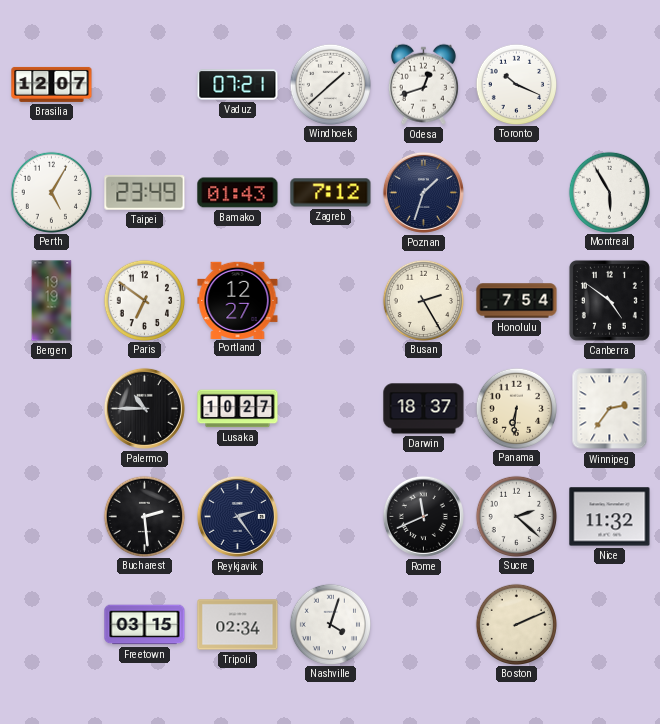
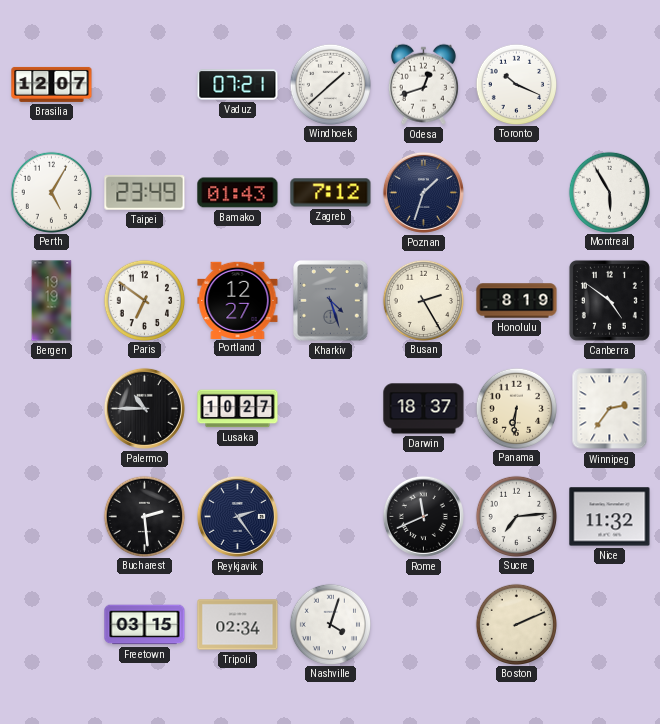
Kharkiv: none -> 4:27
Honolulu: 7:54 -> 8:19
Sucre: 2:22 -> 7:14
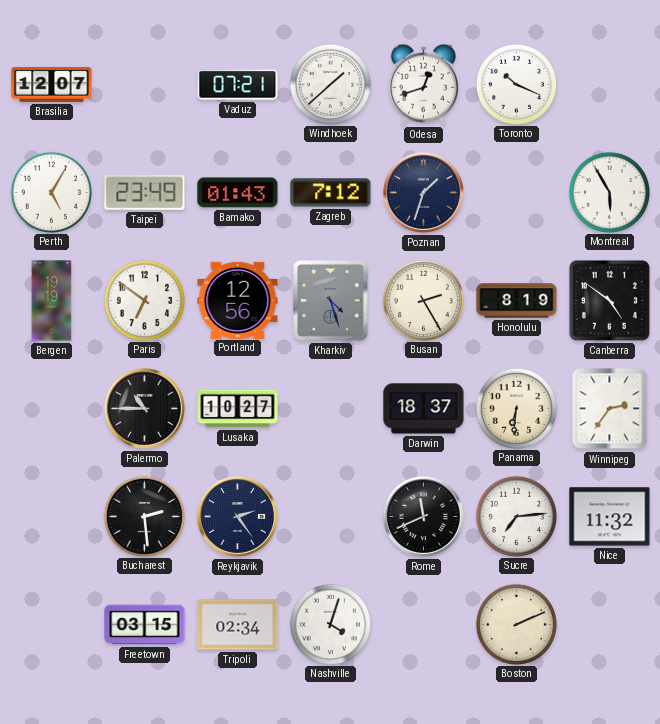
Portland: 12:27 -> 12:56
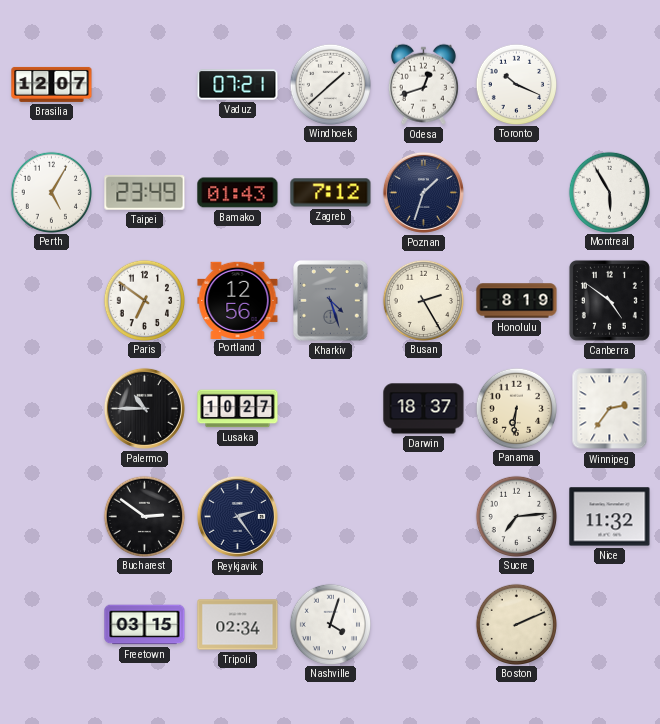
Bergen: 19:19 -> none
Bucharest: 2:29 -> 2:51
Rome: 11:41 -> none
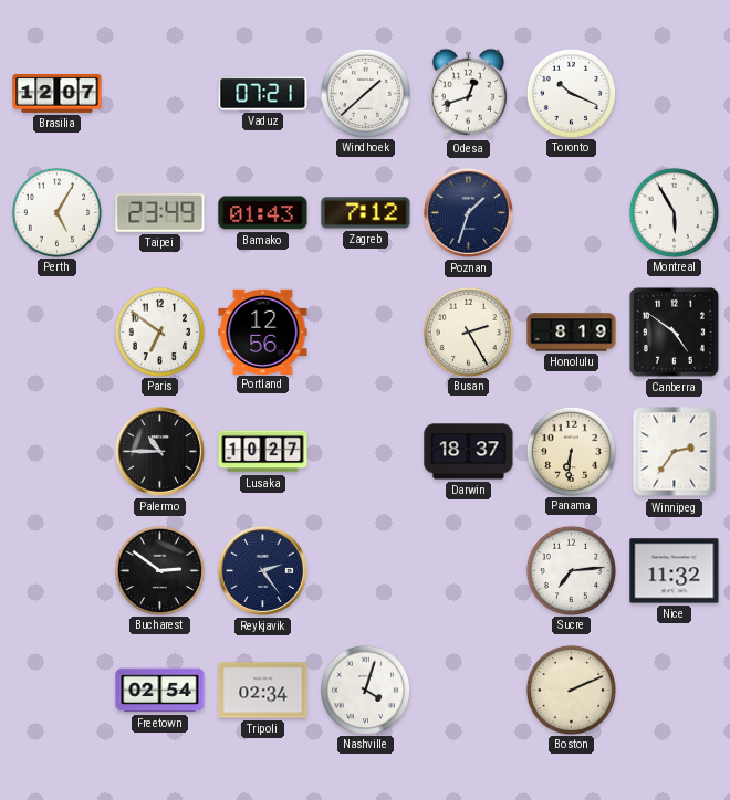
Kharkiv: 4:27 -> none
Freetown: 03:15 -> 02:54
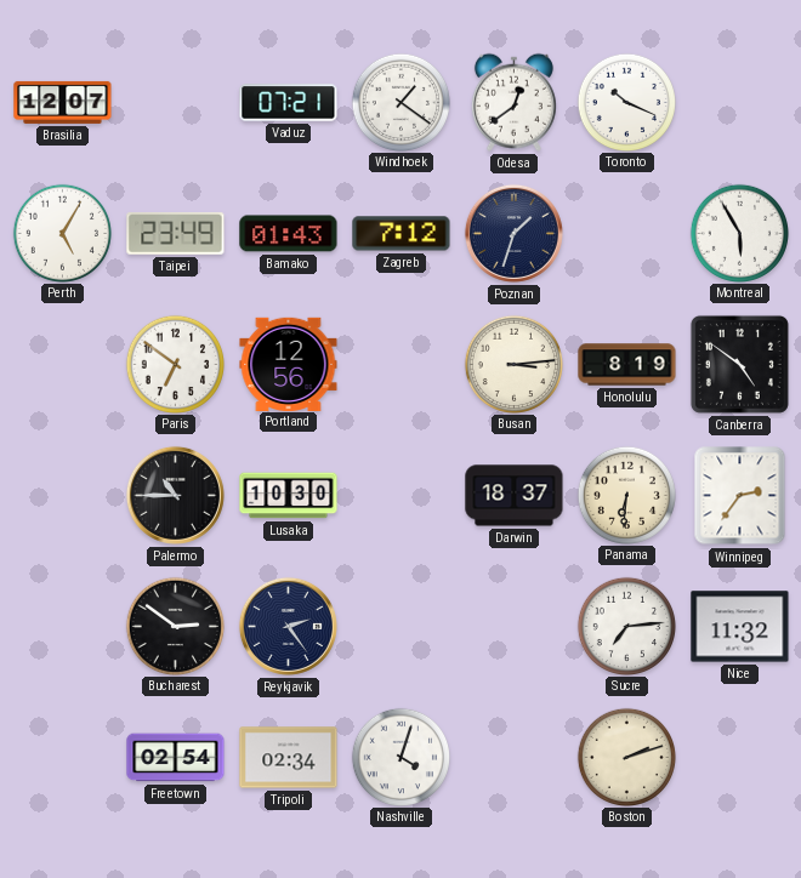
Windhoek: 1:38 -> 1:21
Odesa: 12:42 -> 12:39
Busan: 2:25 -> 3:14
Lusaka: 10:27 -> 10:30
Boston: 2:11 -> 2:12
